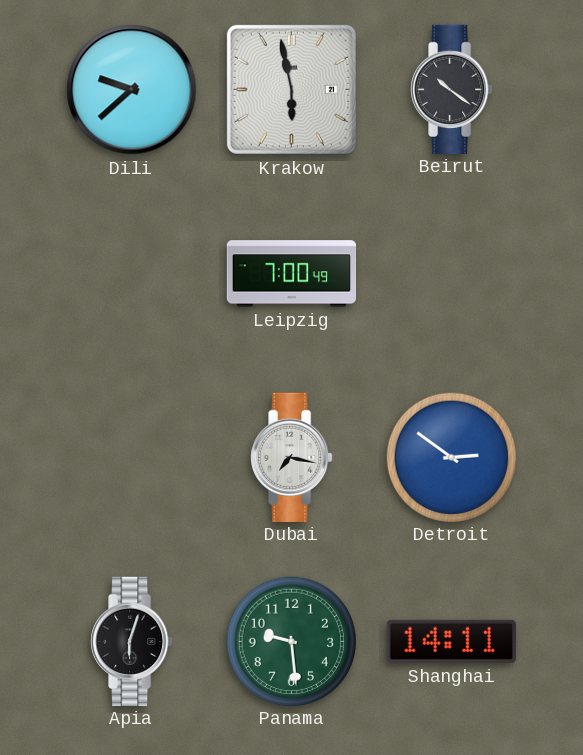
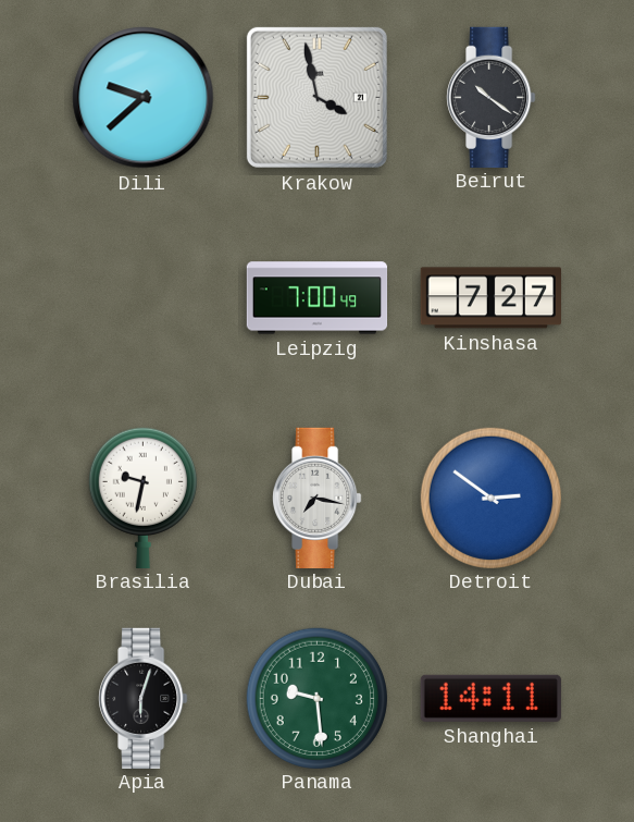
Krakow: 5:58 -> 3:58
Kinshasa: none -> 7:27
Brasilia: none -> 9:32
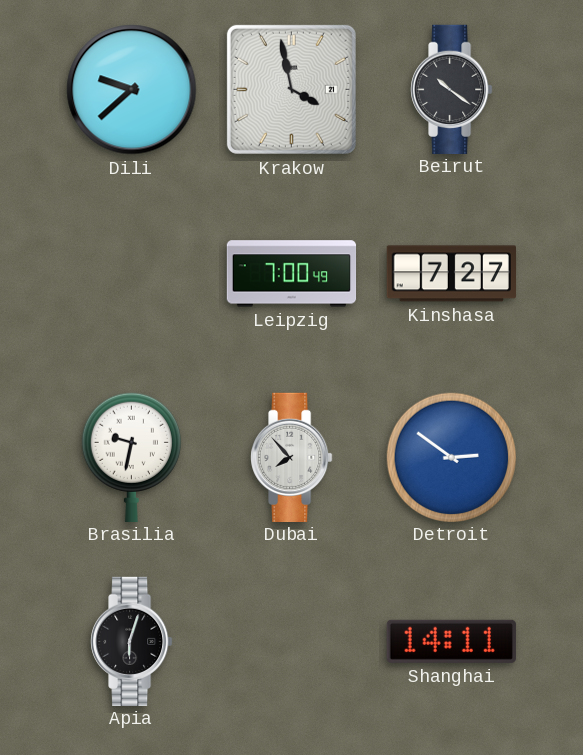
Dubai: 7:17 -> 7:53
Panama: 9:29 -> none
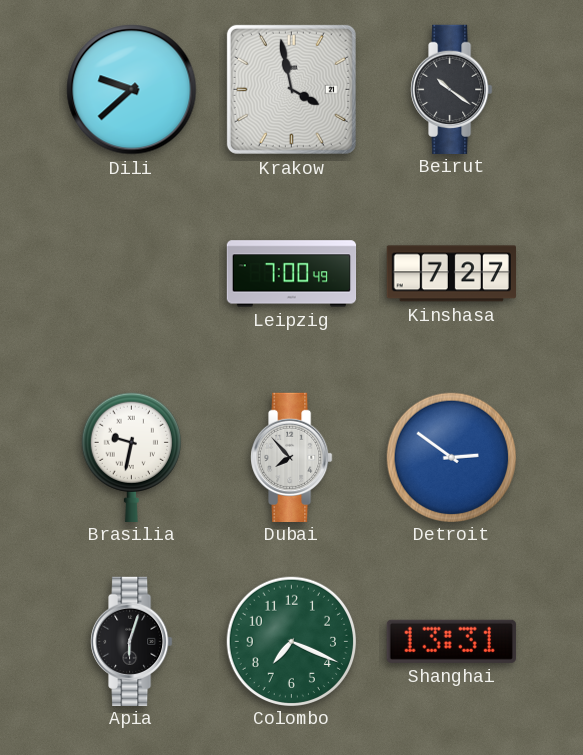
Colombo: none -> 7:19
Shanghai: 14:11 -> 13:31
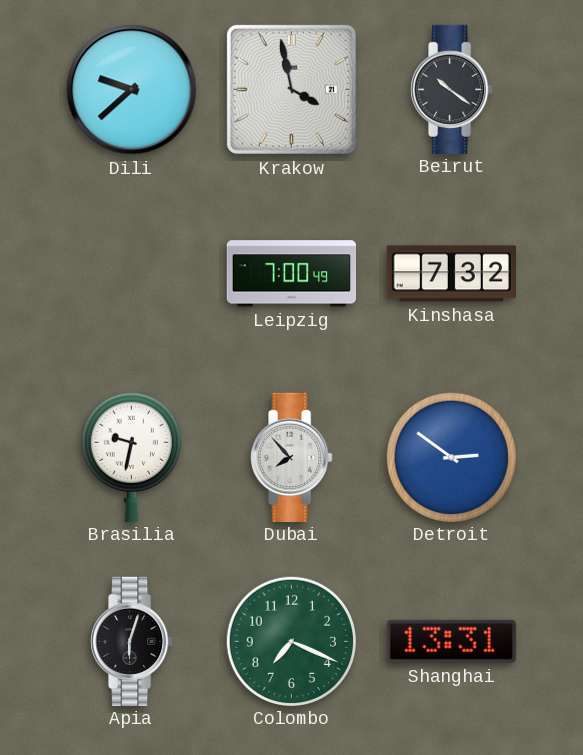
Kinshasa: 7:27 -> 7:32
